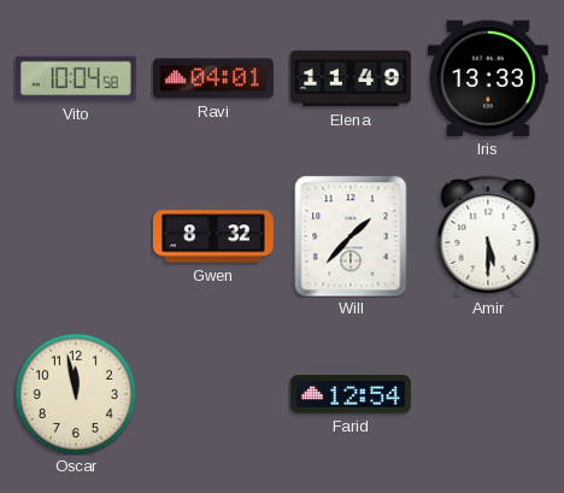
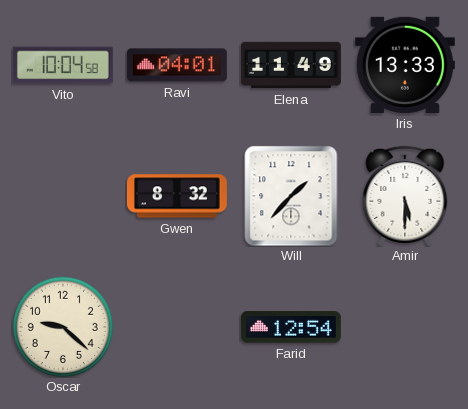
Oscar: 11:58 -> 9:22
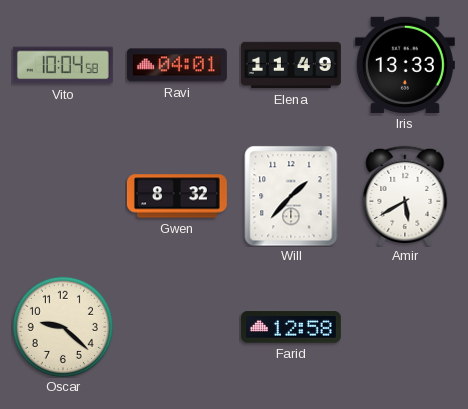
Amir: 5:30 -> 5:40
Farid: 12:54 -> 12:58
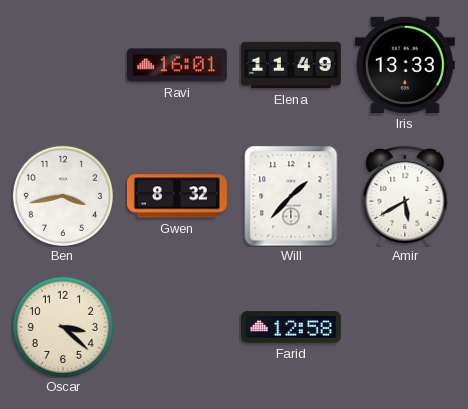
Vito: 10:04 -> none
Ravi: 04:01 -> 16:01
Ben: none -> 3:43
Oscar: 9:22 -> 3:22
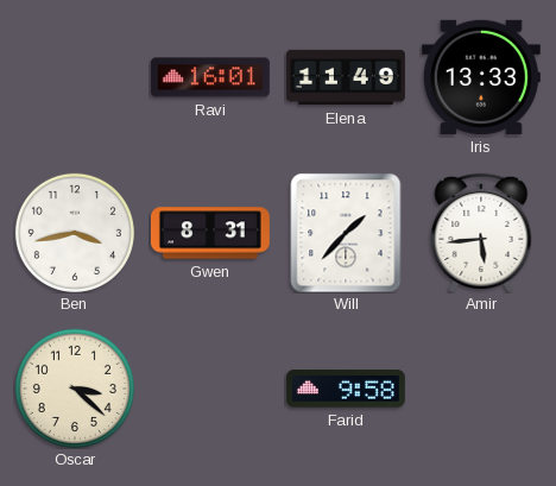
Gwen: 8:32 -> 8:31
Amir: 5:40 -> 5:44
Farid: 12:58 -> 9:58
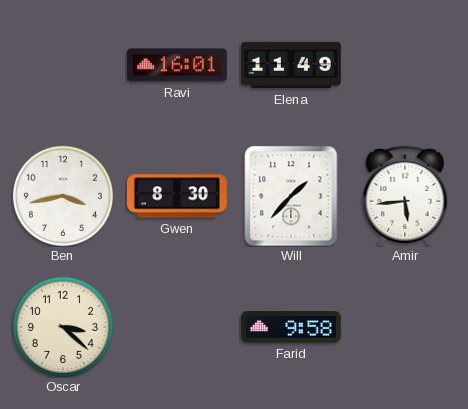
Iris: 13:33 -> none
Gwen: 8:31 -> 8:30
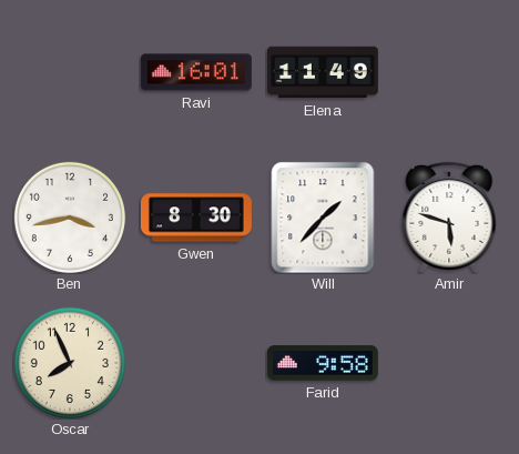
Amir: 5:44 -> 5:48
Oscar: 3:22 -> 7:56
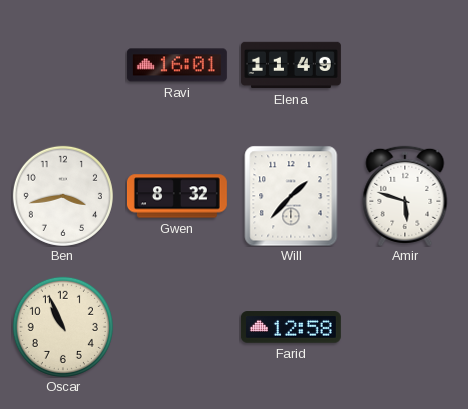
Gwen: 8:30 -> 8:32
Oscar: 7:56 -> 10:56
Farid: 9:58 -> 12:58
